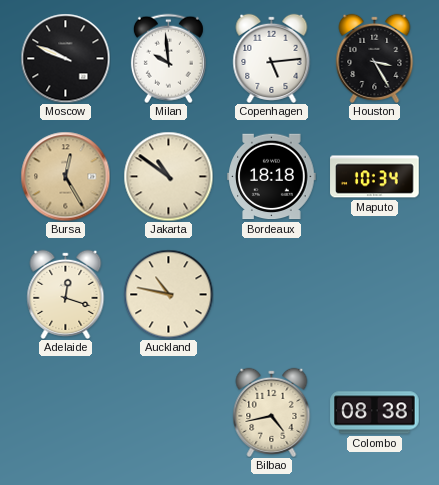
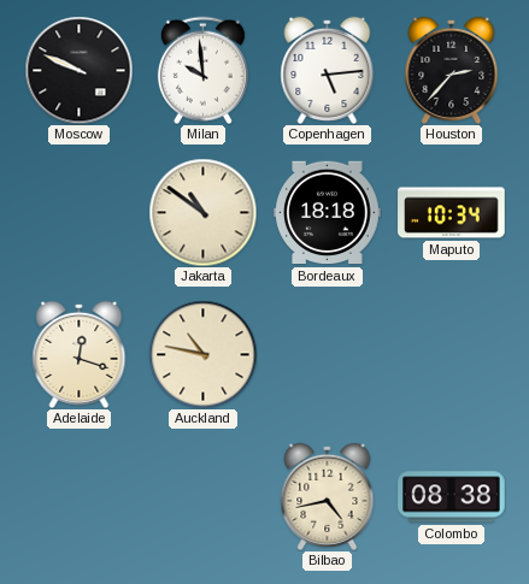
Houston: 3:25 -> 2:37
Bursa: 12:25 -> none
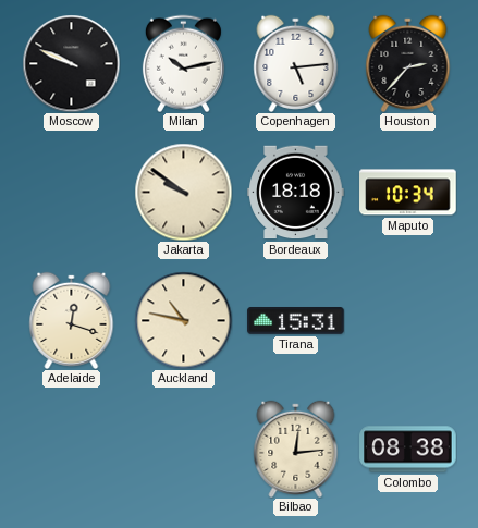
Milan: 9:59 -> 10:13
Jakarta: 10:51 -> 9:51
Tirana: none -> 15:31
Bilbao: 4:43 -> 12:14
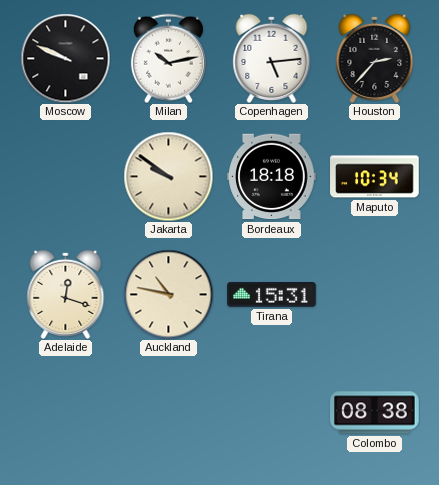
Bilbao: 12:14 -> none
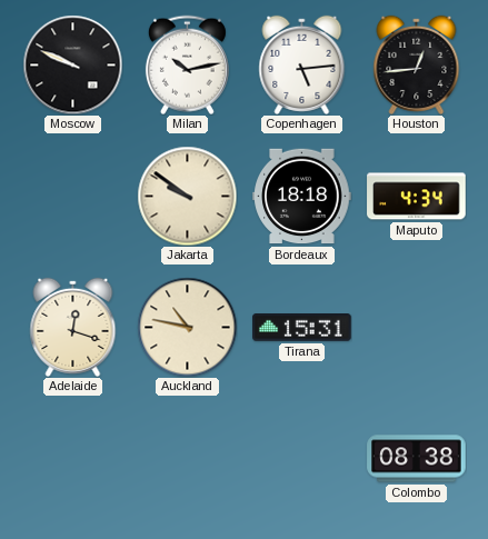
Houston: 2:37 -> 12:44
Maputo: 10:34 -> 4:34
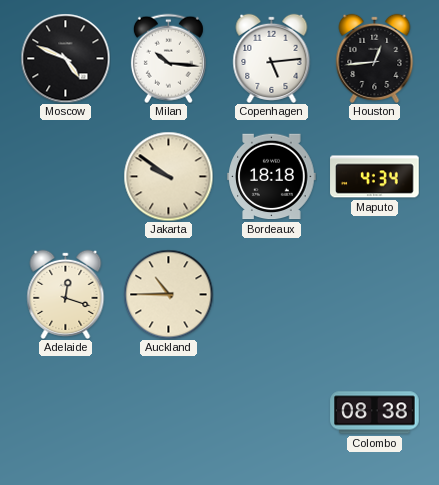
Moscow: 9:49 -> 4:49
Milan: 10:13 -> 10:16
Auckland: 10:47 -> 10:45
Tirana: 15:31 -> none
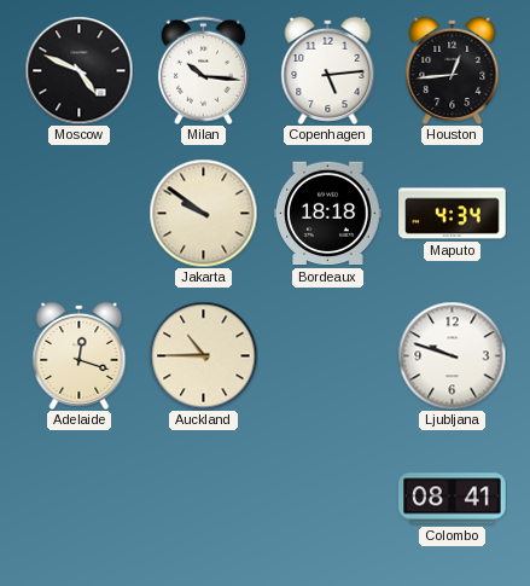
Ljubljana: none -> 9:48
Colombo: 08:38 -> 08:41
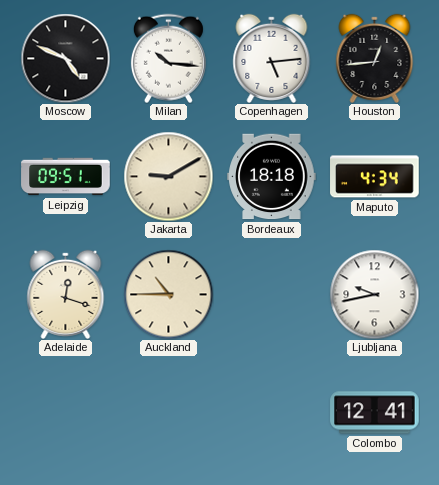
Leipzig: none -> 09:51
Jakarta: 9:51 -> 9:10
Ljubljana: 9:48 -> 9:43
Colombo: 08:41 -> 12:41
